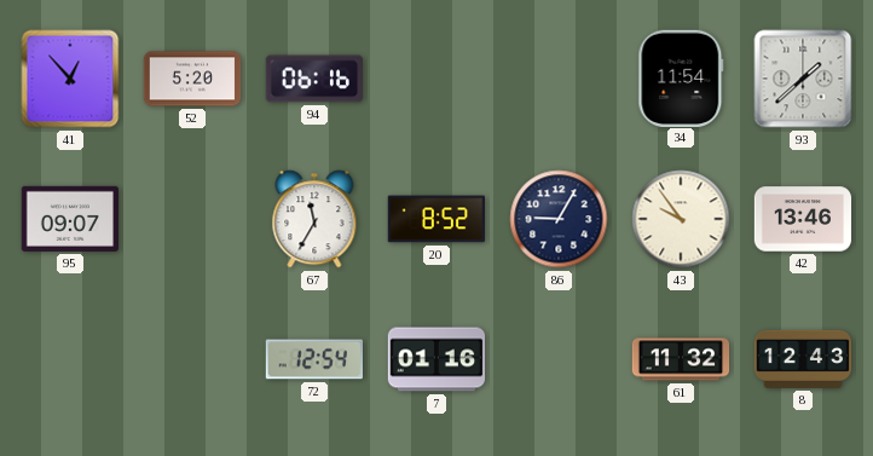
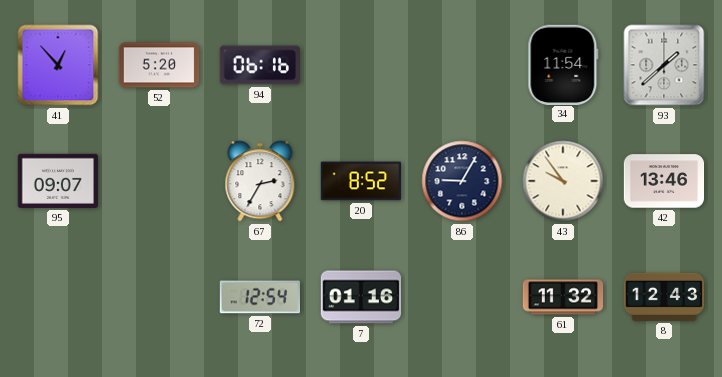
67: 11:35 -> 2:35
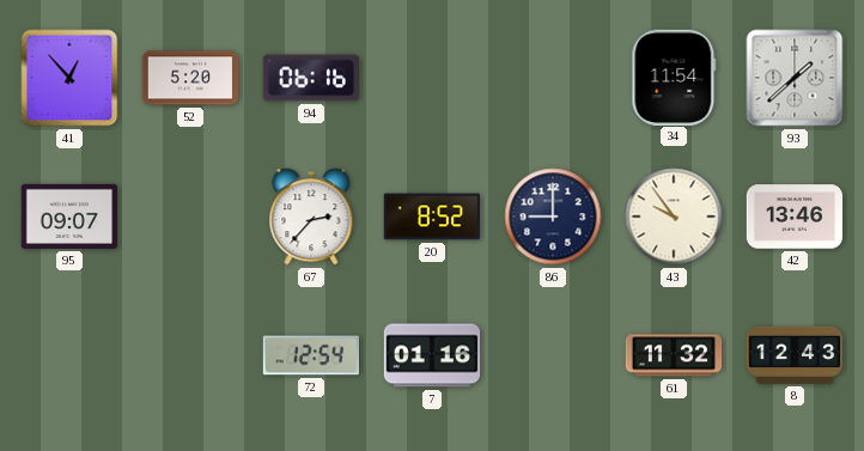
67: 2:35 -> 2:37
86: 9:05 -> 9:00
